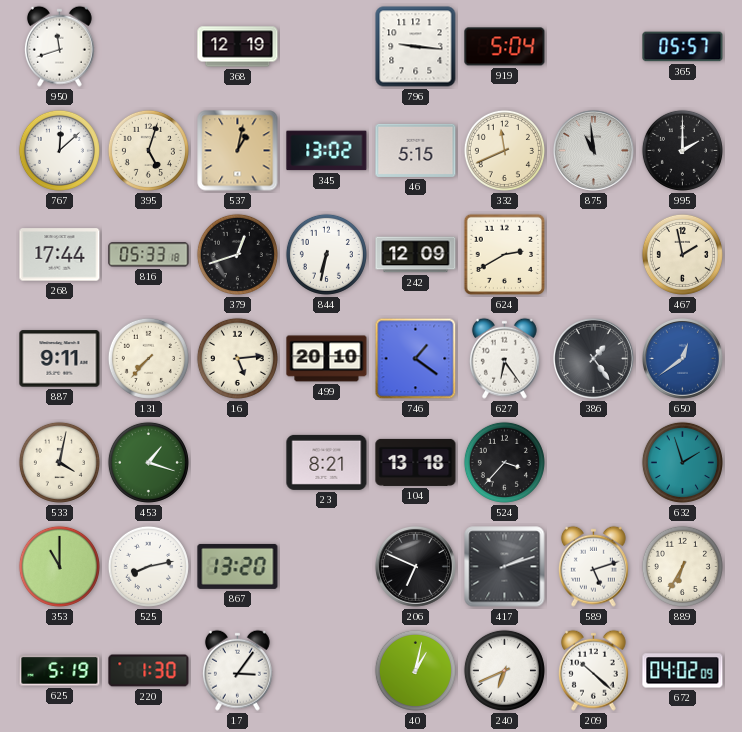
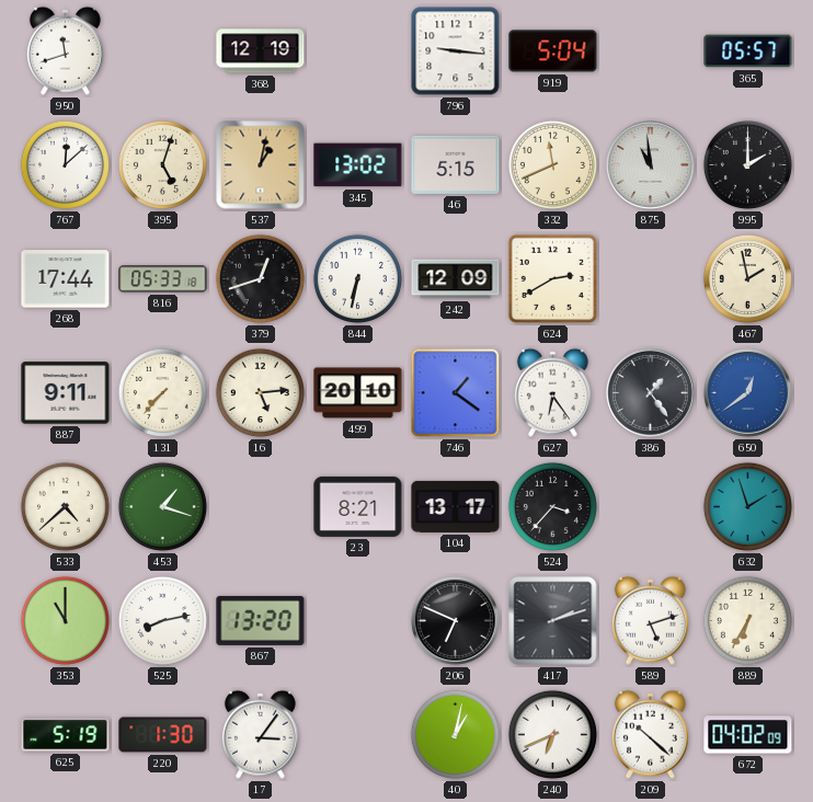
533: 4:02 -> 4:38
104: 13:18 -> 13:17
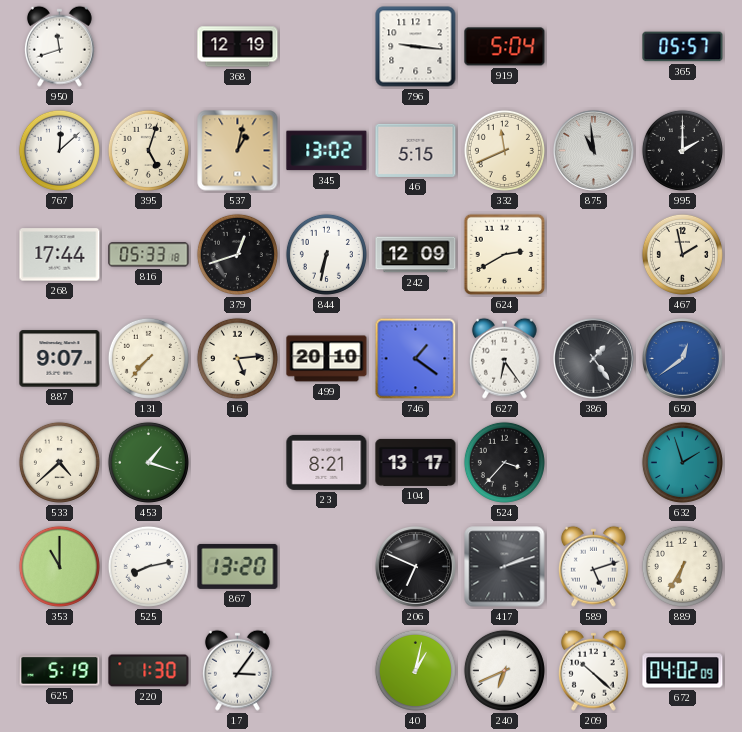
887: 9:11 -> 9:07
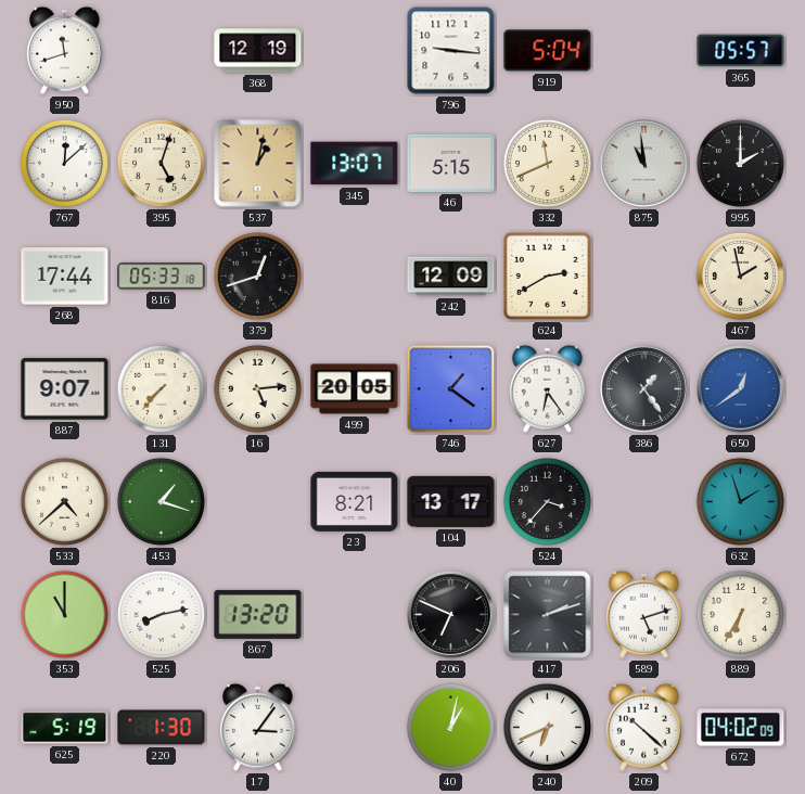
345: 13:02 -> 13:07
844: 6:32 -> none
499: 20:10 -> 20:05
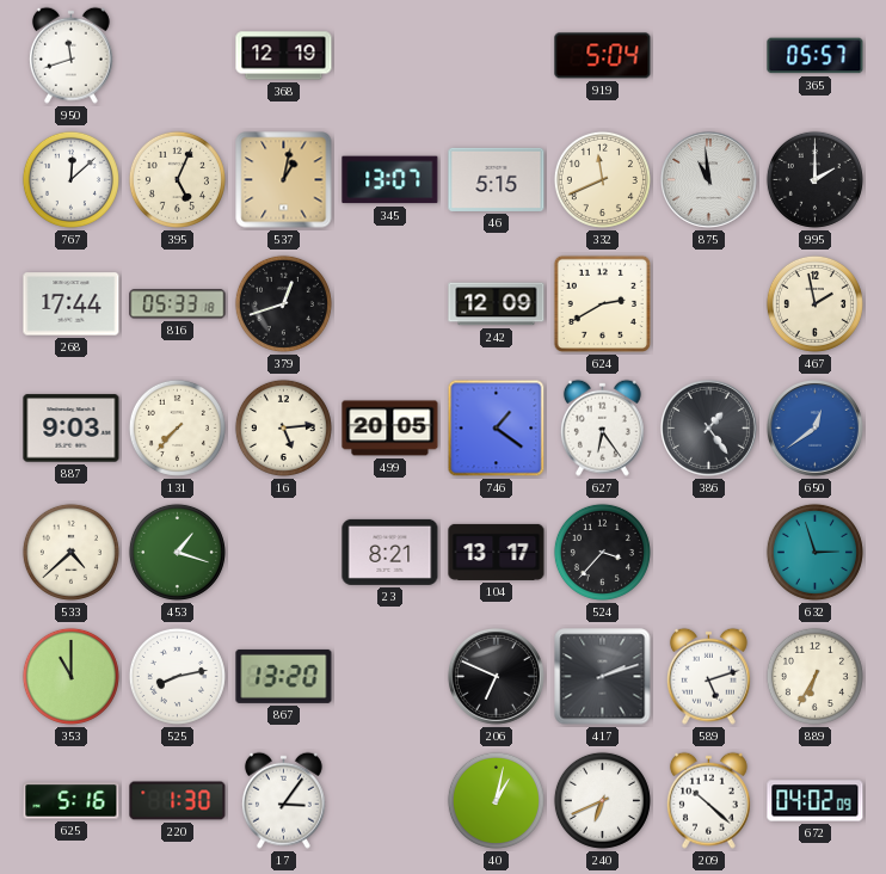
796: 9:16 -> none
395: 5:03 -> 5:04
887: 9:07 -> 9:03
632: 1:57 -> 2:57
625: 5:19 -> 5:16
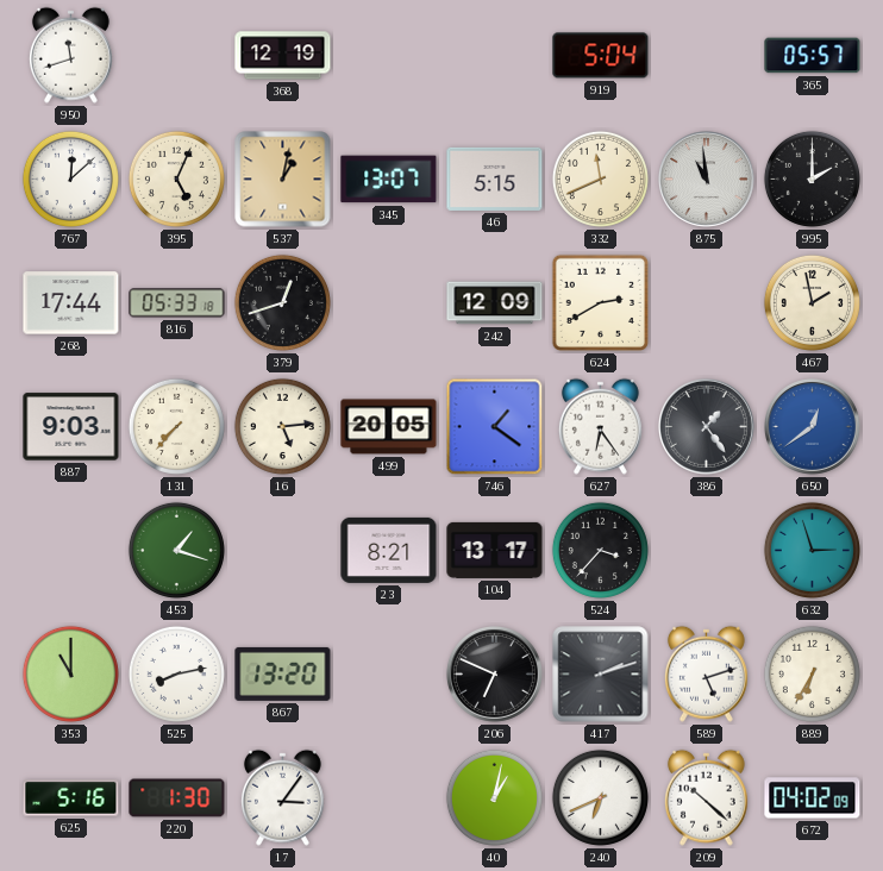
533: 4:38 -> none
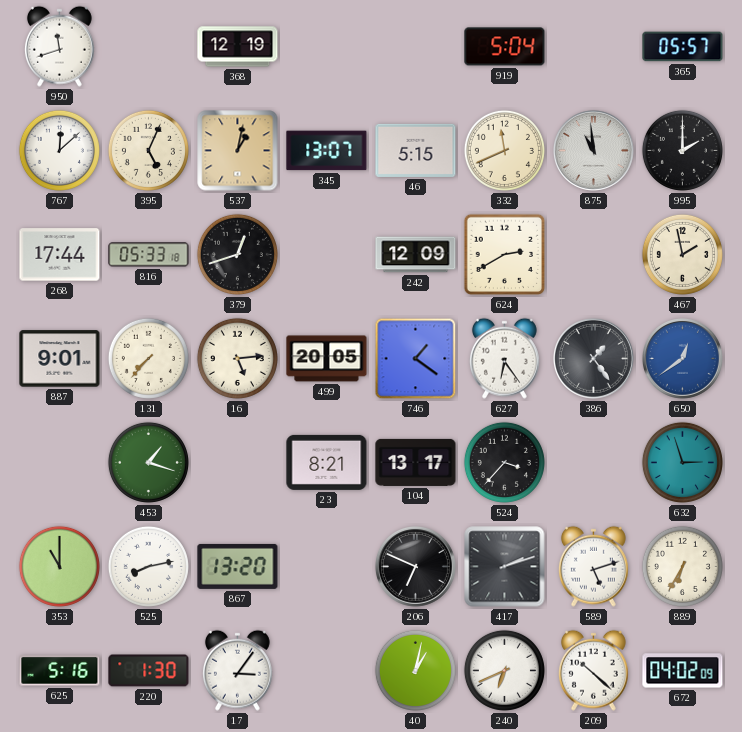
887: 9:03 -> 9:01
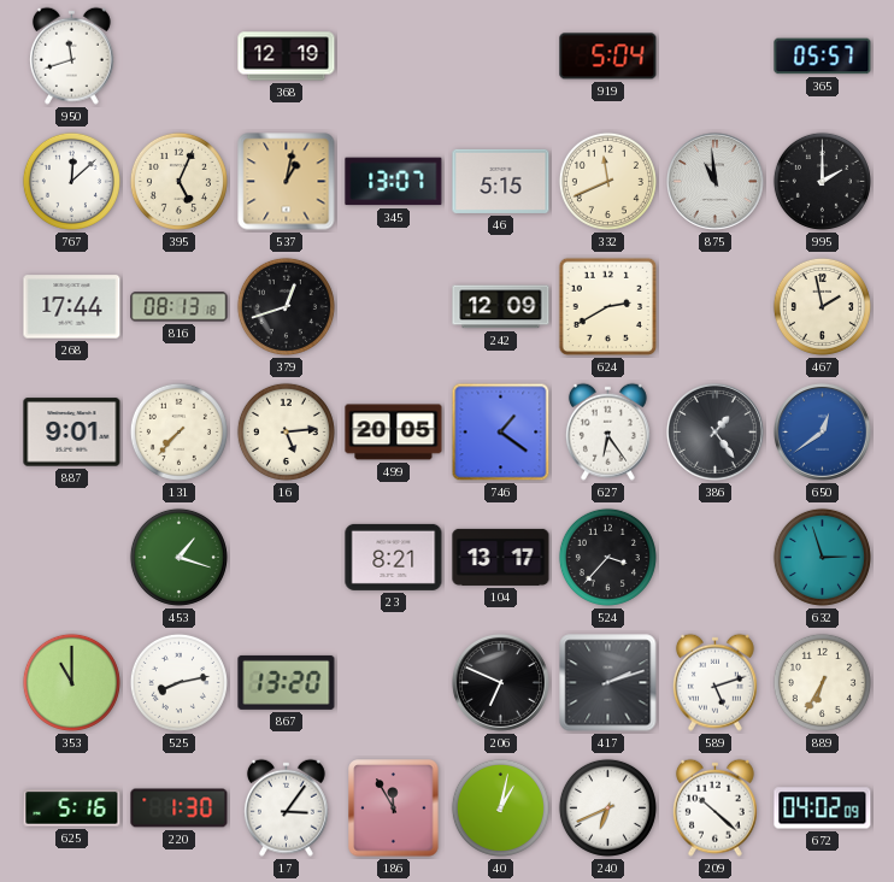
816: 05:33 -> 08:13
186: none -> 11:55
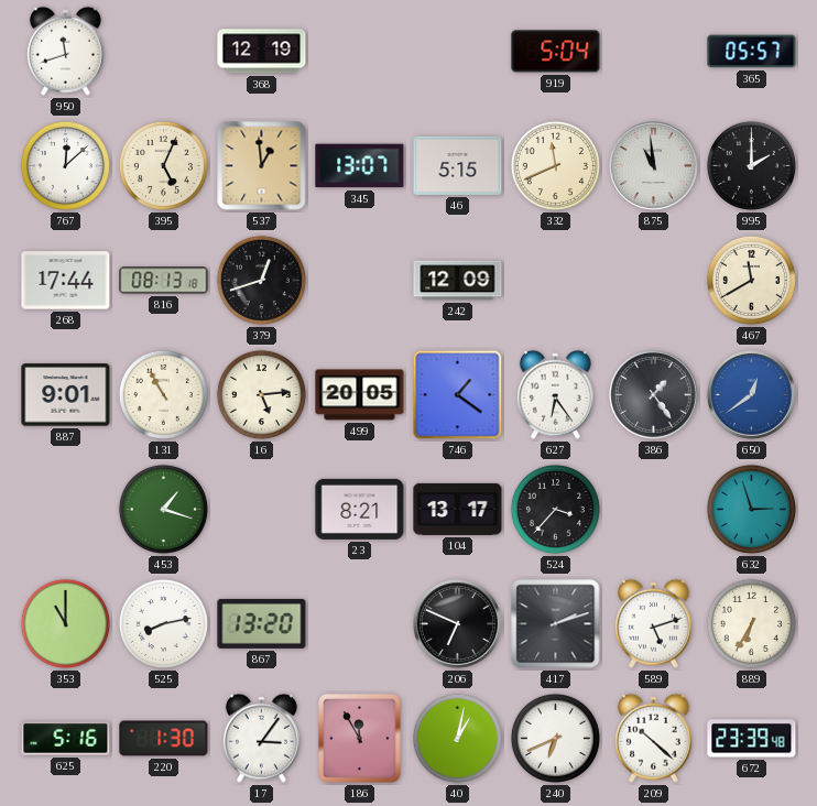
537: 1:02 -> 12:59
624: 2:40 -> none
467: 1:58 -> 11:40
131: 7:37 -> 10:55
672: 04:02 -> 23:39
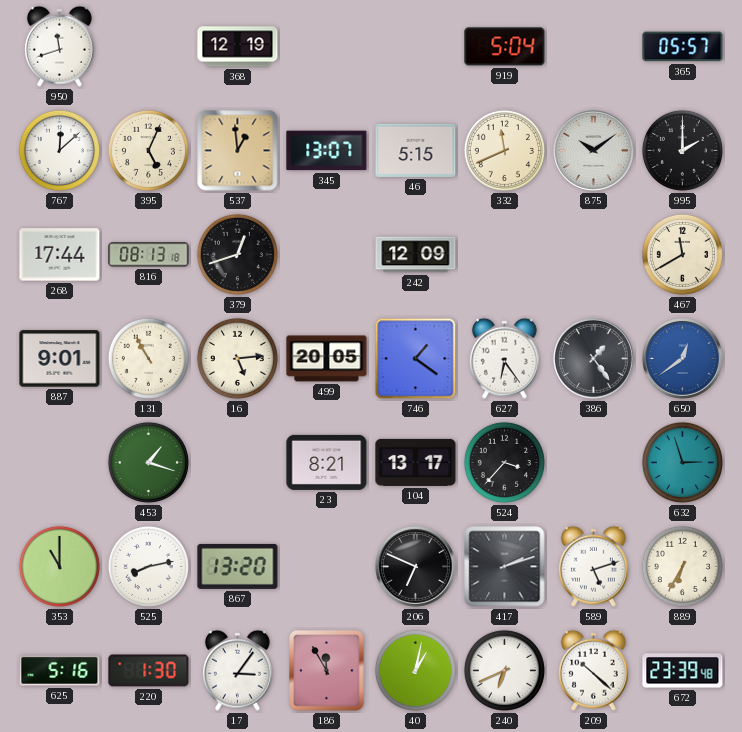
875: 10:59 -> 10:09
